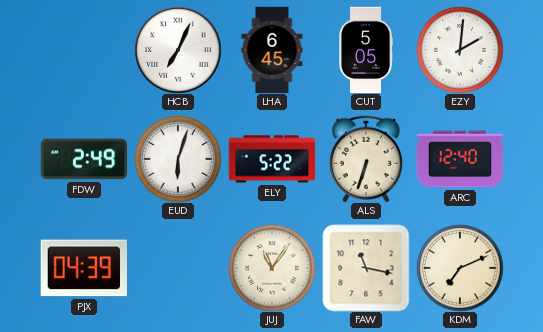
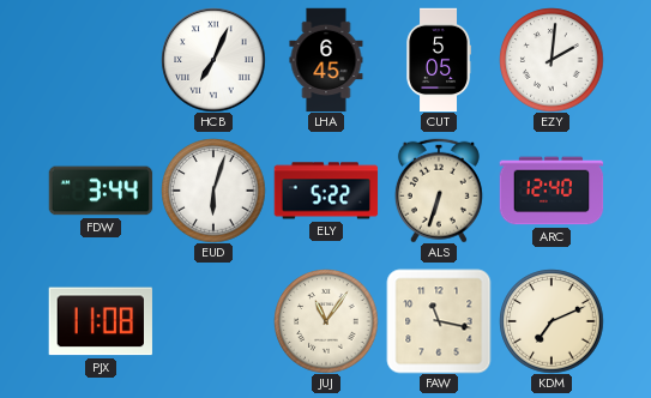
FDW: 2:49 -> 3:44
PJX: 04:39 -> 11:08
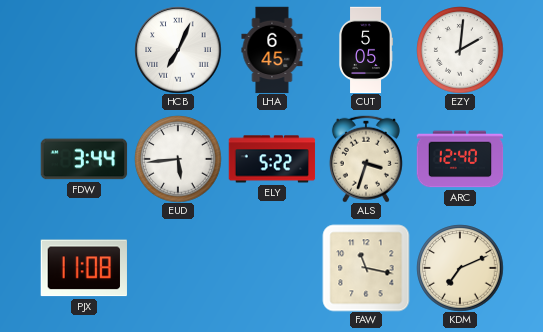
EUD: 6:03 -> 5:44
ALS: 6:33 -> 3:33
JUJ: 11:06 -> none
